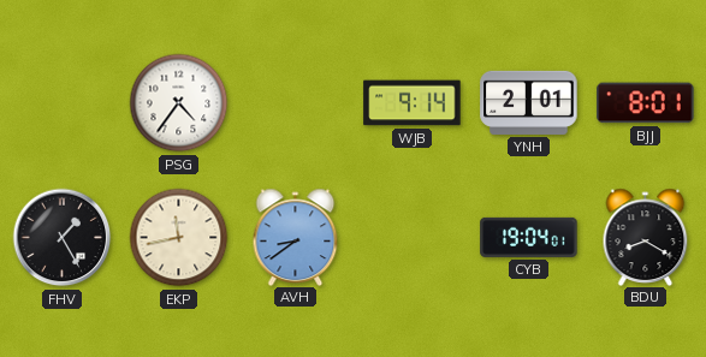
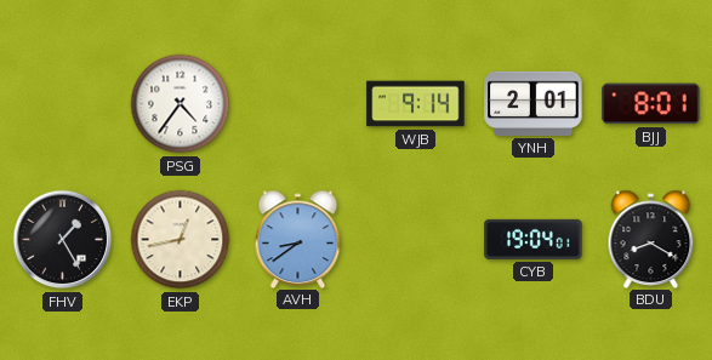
EKP: 11:43 -> 12:43
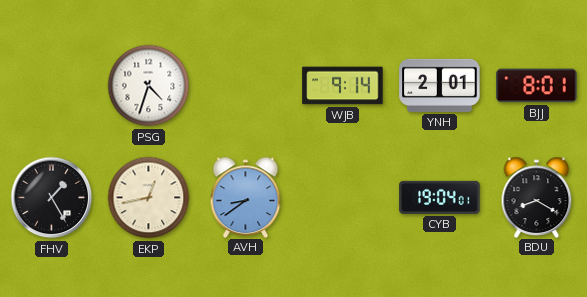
PSG: 4:36 -> 4:33
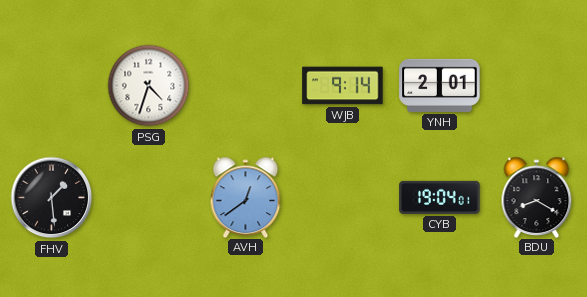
BJJ: 8:01 -> none
FHV: 1:25 -> 1:29
EKP: 12:43 -> none
AVH: 8:39 -> 12:39
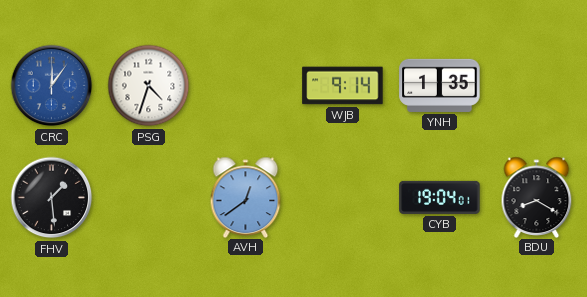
CRC: none -> 12:06
YNH: 2:01 -> 1:35
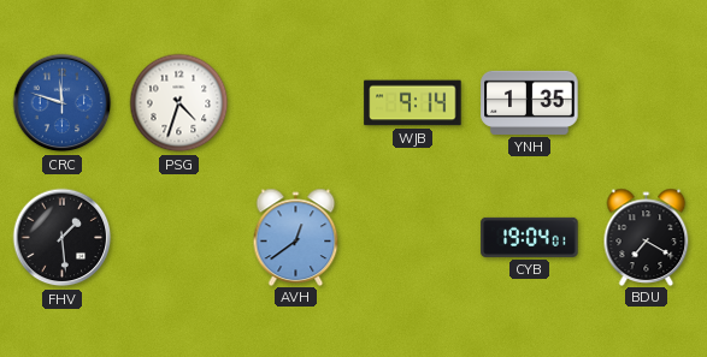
CRC: 12:06 -> 11:48
BDU: 8:20 -> 7:20
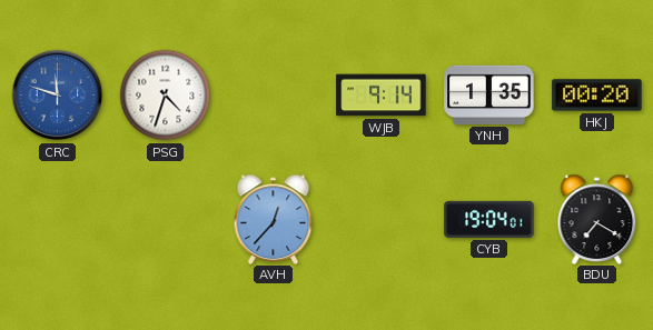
HKJ: none -> 00:20
FHV: 1:29 -> none
AVH: 12:39 -> 12:37
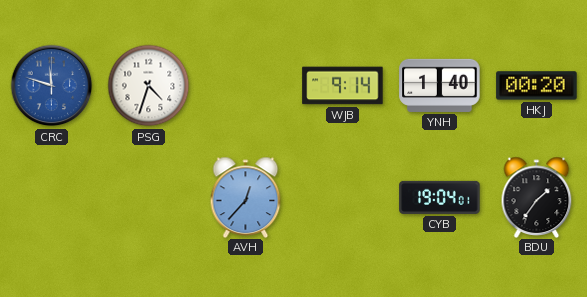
YNH: 1:35 -> 1:40
BDU: 7:20 -> 1:36
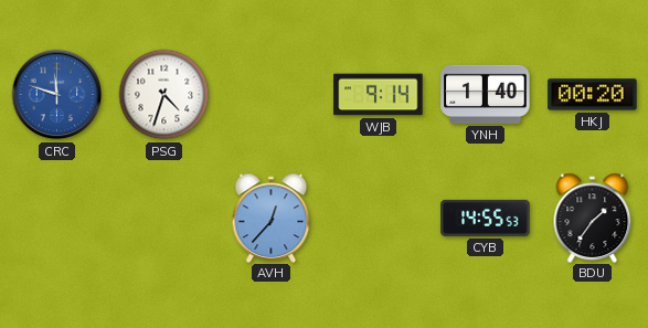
CYB: 19:04 -> 14:55
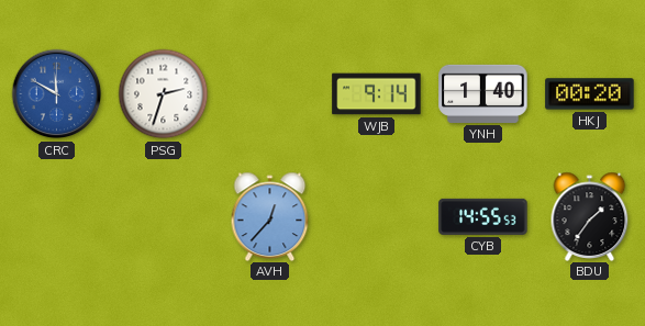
CRC: 11:48 -> 11:50
PSG: 4:33 -> 2:33
